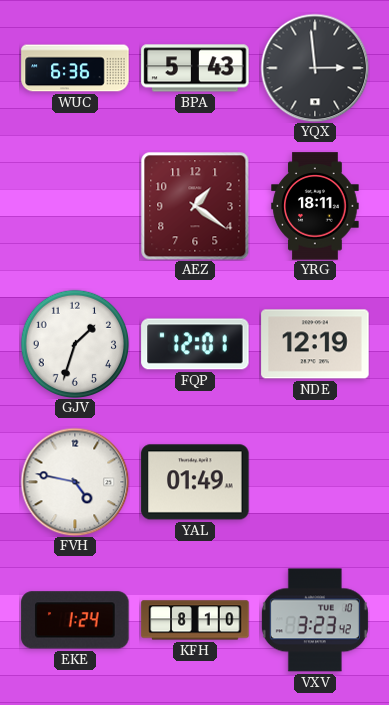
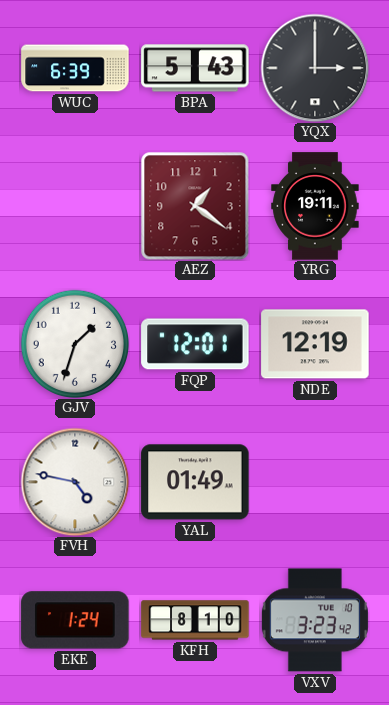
WUC: 6:36 -> 6:39
YQX: 2:59 -> 3:00
YRG: 18:11 -> 19:11
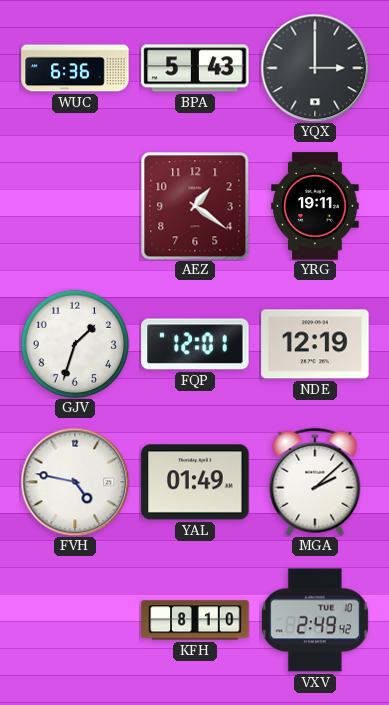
WUC: 6:39 -> 6:36
MGA: none -> 2:08
EKE: 1:24 -> none
VXV: 3:23 -> 2:49
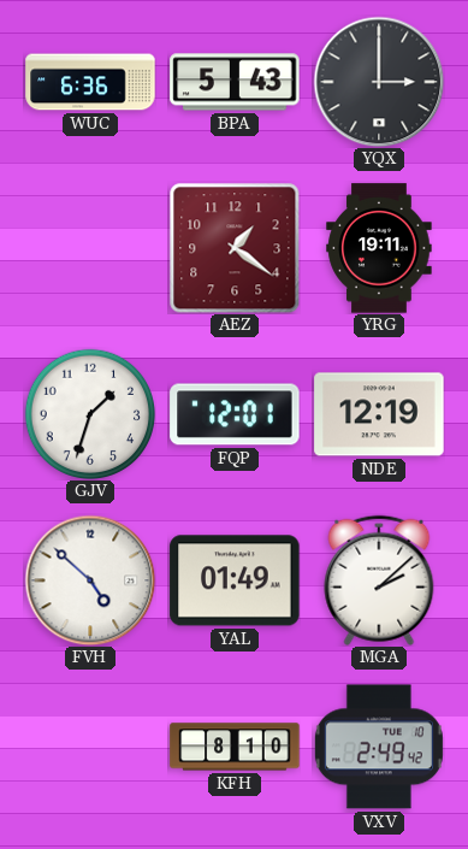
FVH: 4:47 -> 4:52
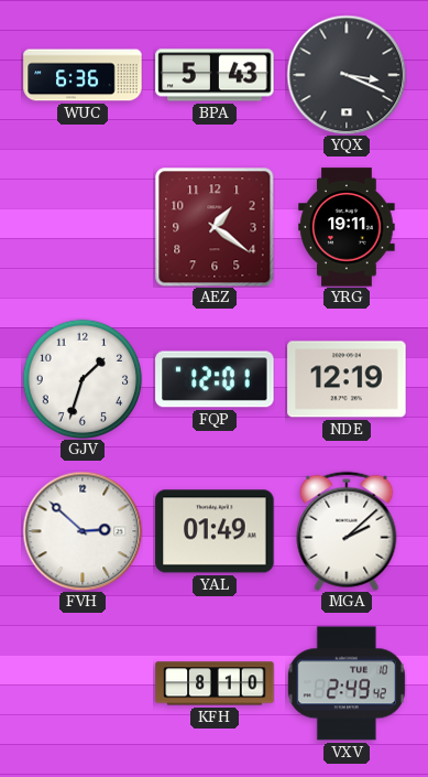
YQX: 3:00 -> 3:19
FVH: 4:52 -> 2:52
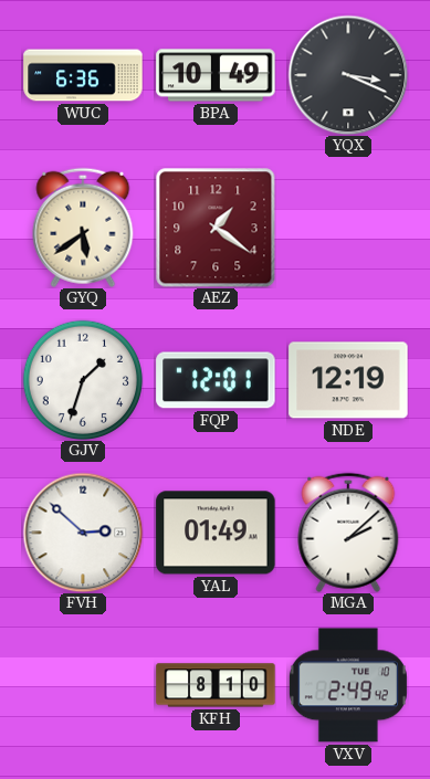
BPA: 5:43 -> 10:49
GYQ: none -> 5:39
YRG: 19:11 -> none
